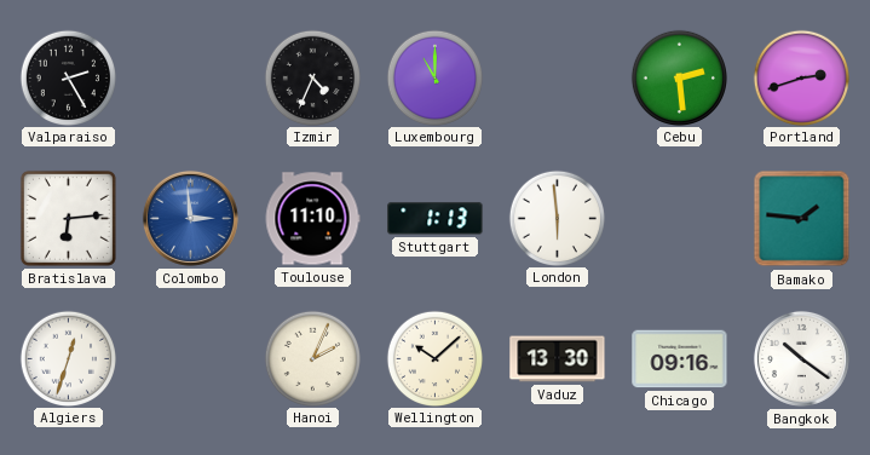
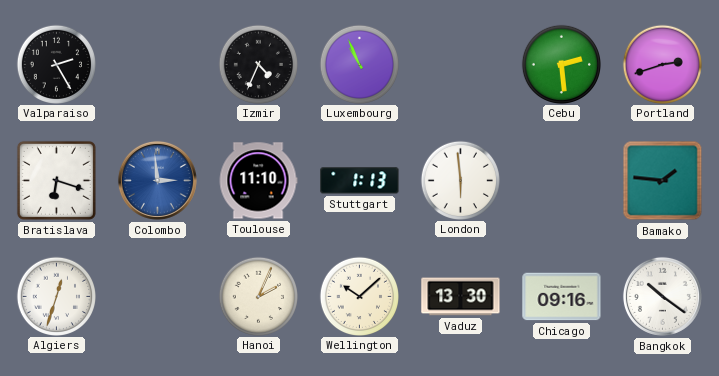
Luxembourg: 11:00 -> 10:56
Bratislava: 6:14 -> 6:18
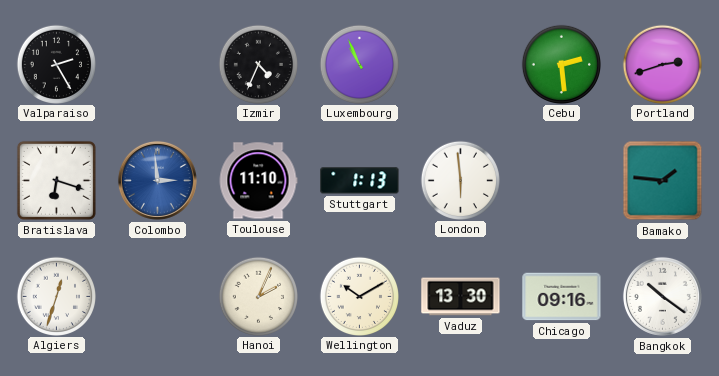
Wellington: 10:08 -> 10:10
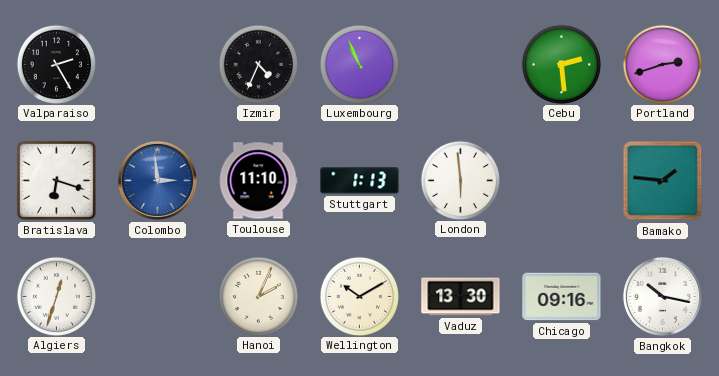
Bangkok: 10:21 -> 10:17
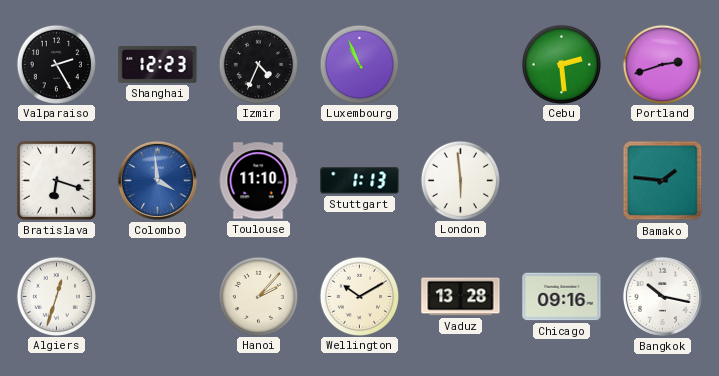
Shanghai: none -> 12:23
Colombo: 2:59 -> 3:59
Hanoi: 2:04 -> 2:07
Vaduz: 13:30 -> 13:28
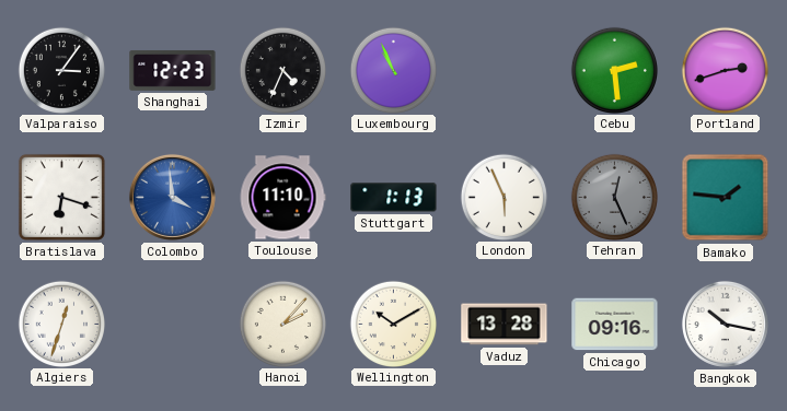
Valparaiso: 2:25 -> 3:06
London: 5:59 -> 5:56
Tehran: none -> 12:26
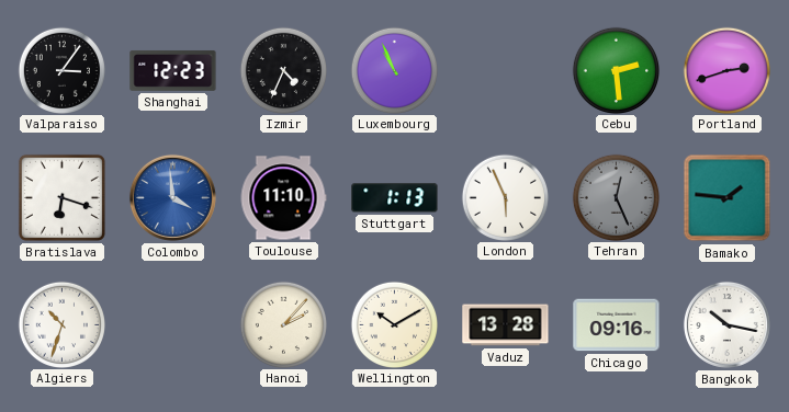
Algiers: 12:33 -> 10:33
